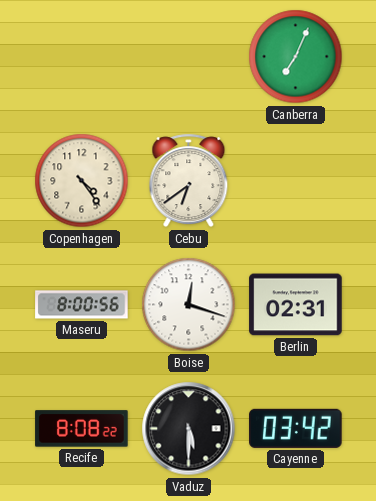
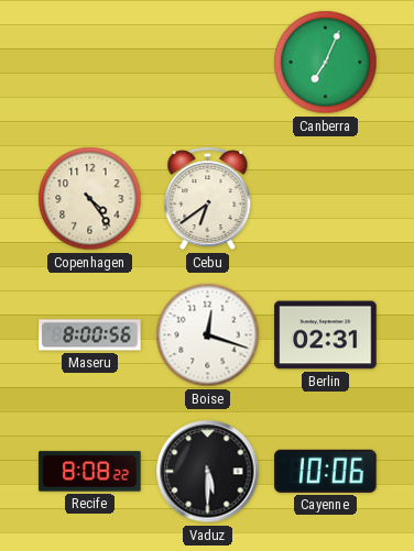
Cayenne: 03:42 -> 10:06
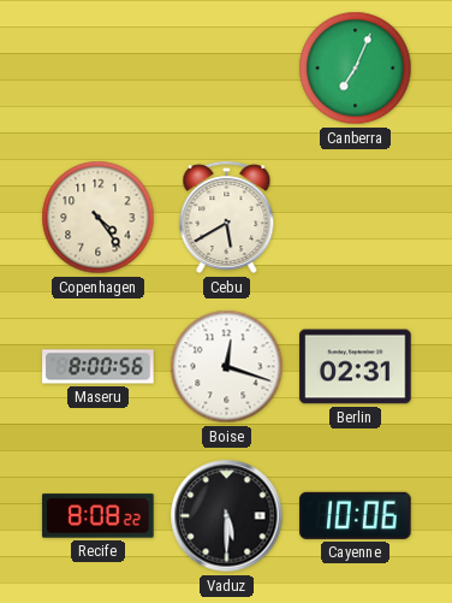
Cebu: 6:39 -> 5:40
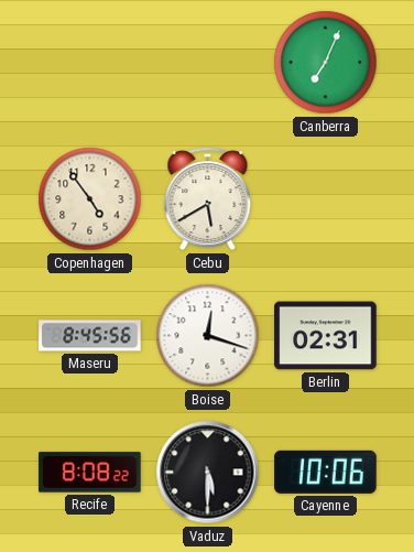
Copenhagen: 4:24 -> 4:54
Maseru: 8:00 -> 8:45
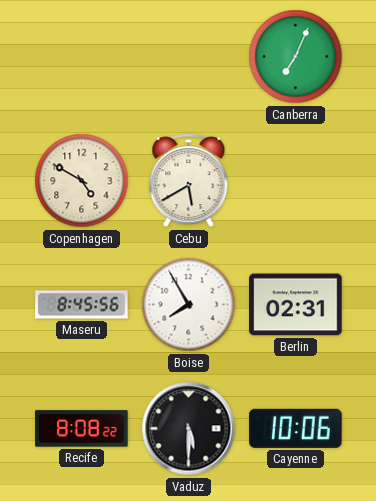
Copenhagen: 4:54 -> 4:50
Boise: 12:18 -> 7:55
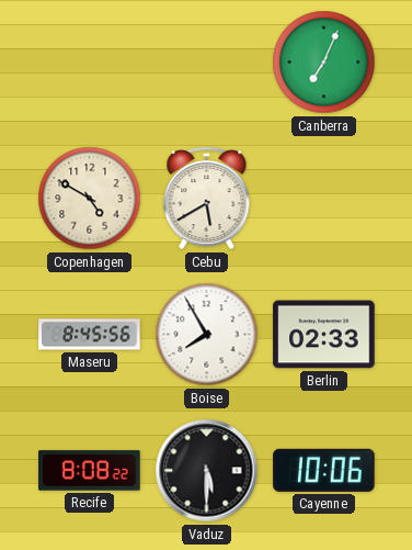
Berlin: 02:31 -> 02:33
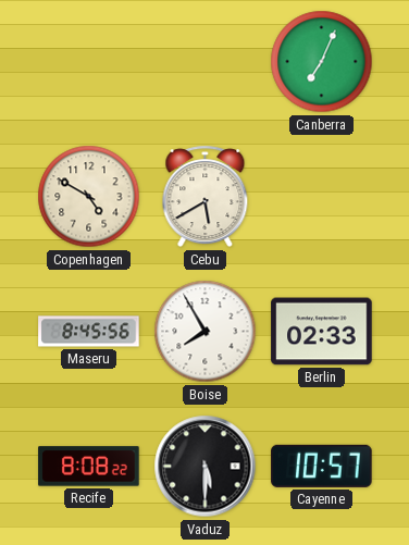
Cayenne: 10:06 -> 10:57
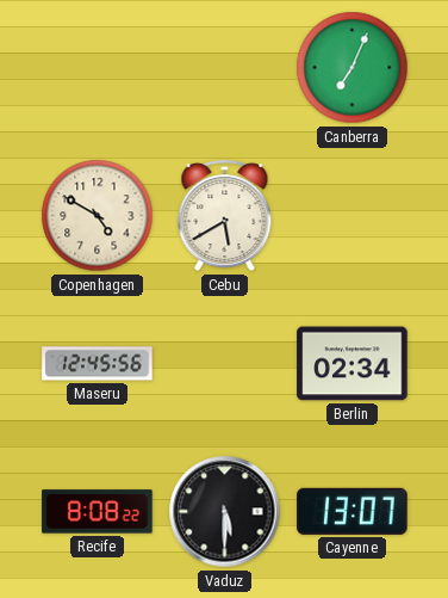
Maseru: 8:45 -> 12:45
Boise: 7:55 -> none
Berlin: 02:33 -> 02:34
Cayenne: 10:57 -> 13:07
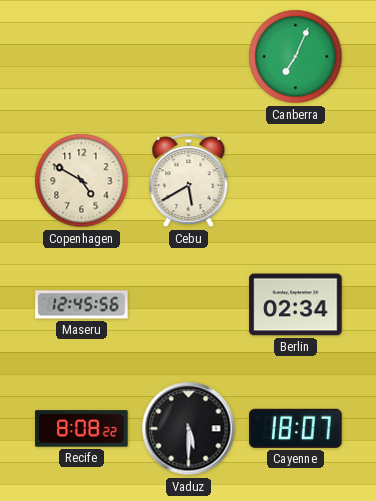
Cayenne: 13:07 -> 18:07
